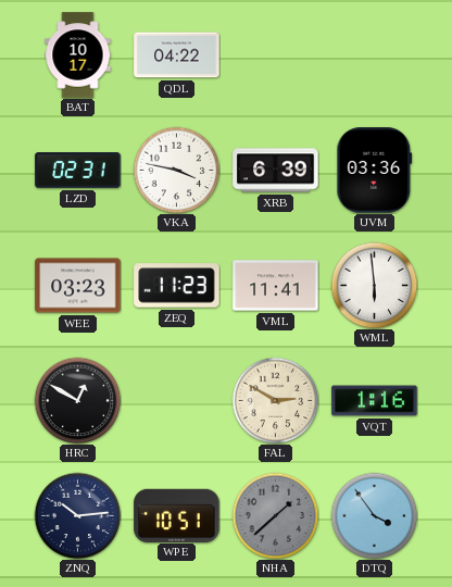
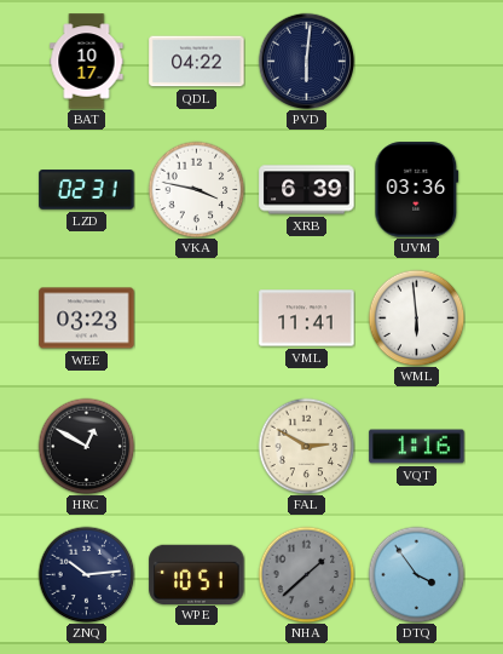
PVD: none -> 6:01
ZEQ: 11:23 -> none
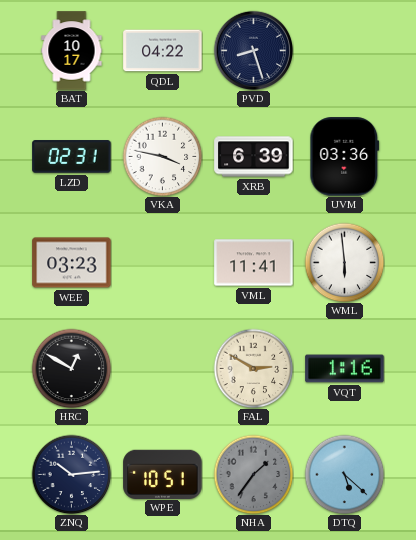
PVD: 6:01 -> 8:27
NHA: 1:38 -> 1:36
DTQ: 3:54 -> 5:22
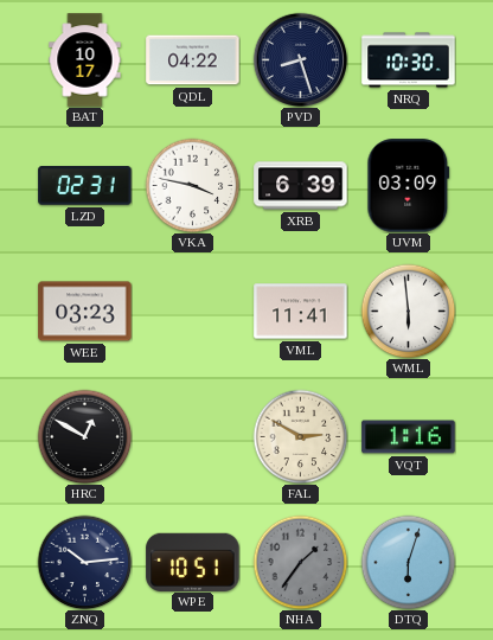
NRQ: none -> 10:30
UVM: 03:36 -> 03:09
DTQ: 5:22 -> 6:03
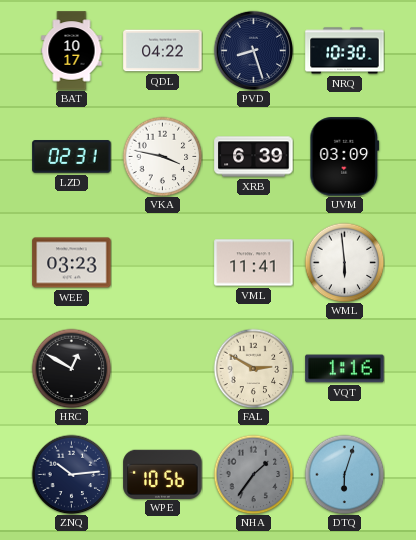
WPE: 10:51 -> 10:56
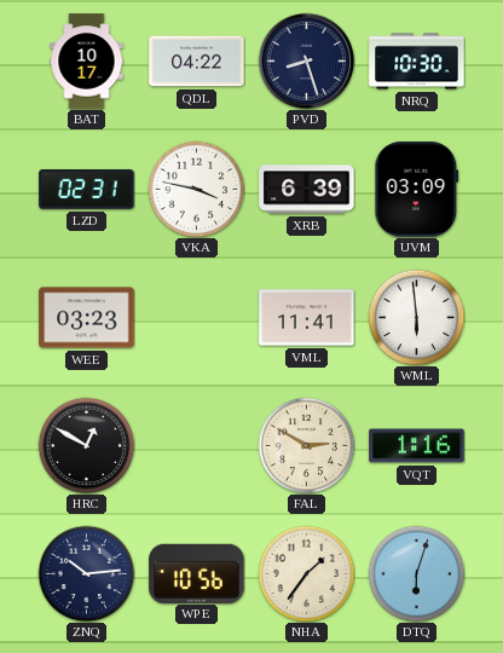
NHA dial: grey -> cream
